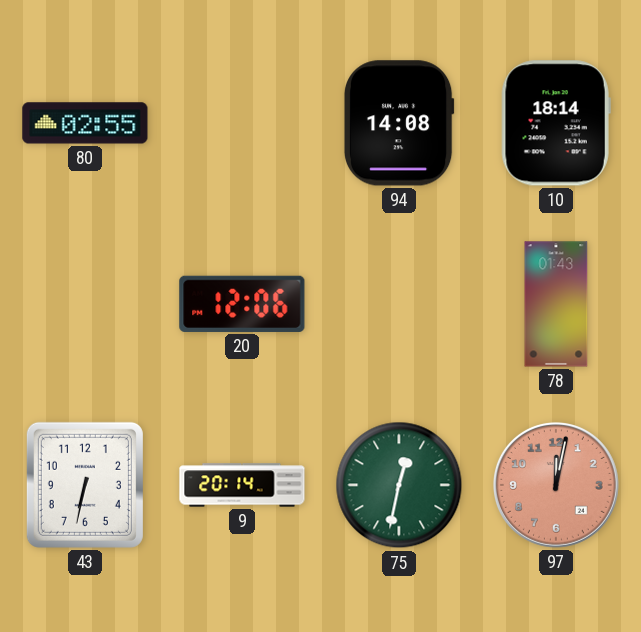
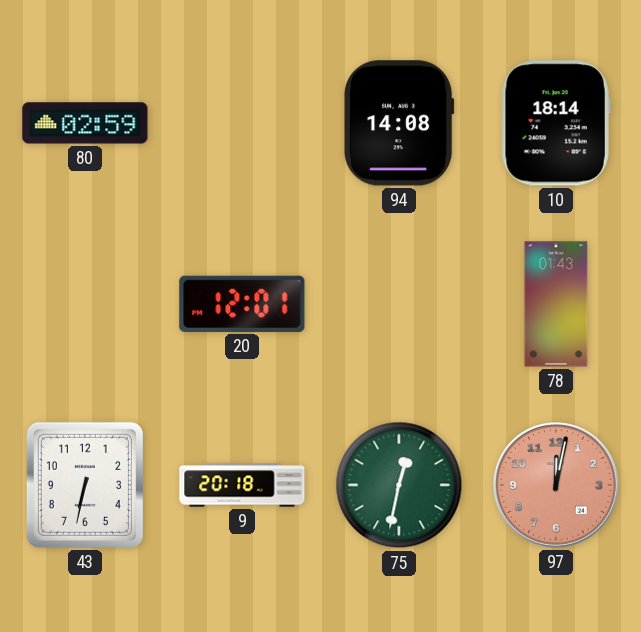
80: 02:55 -> 02:59
20: 12:06 -> 12:01
9: 20:14 -> 20:18
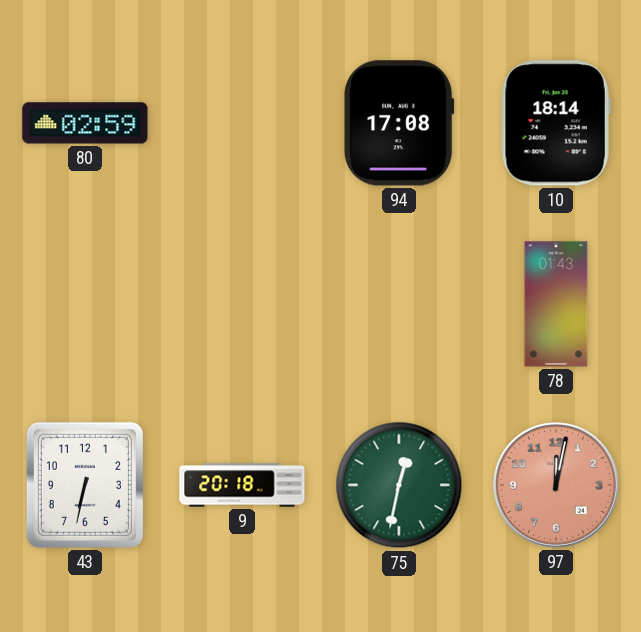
94: 14:08 -> 17:08
20: 12:01 -> none
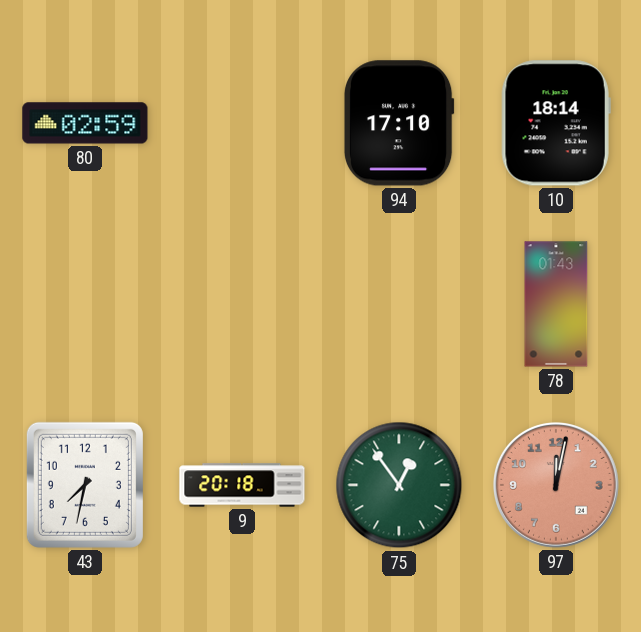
94: 17:08 -> 17:10
43: 6:32 -> 7:32
75: 12:32 -> 12:54
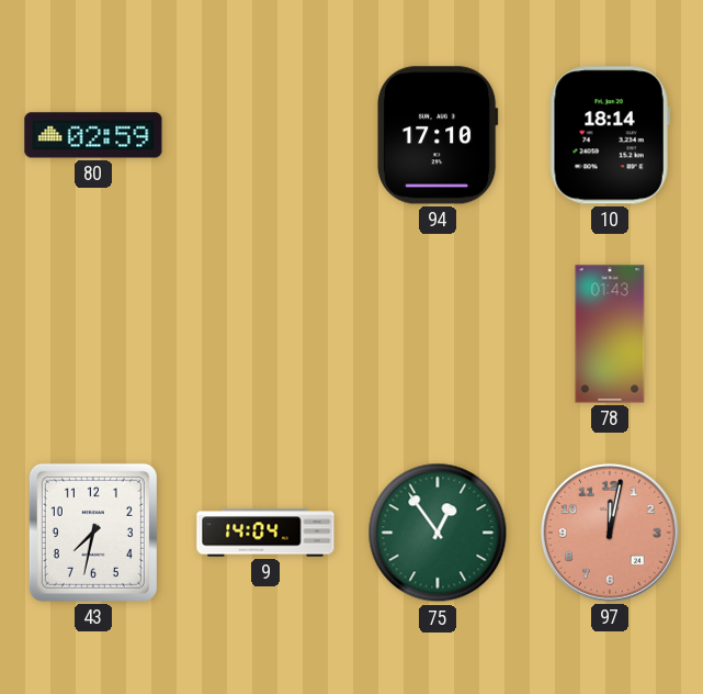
9: 20:18 -> 14:04
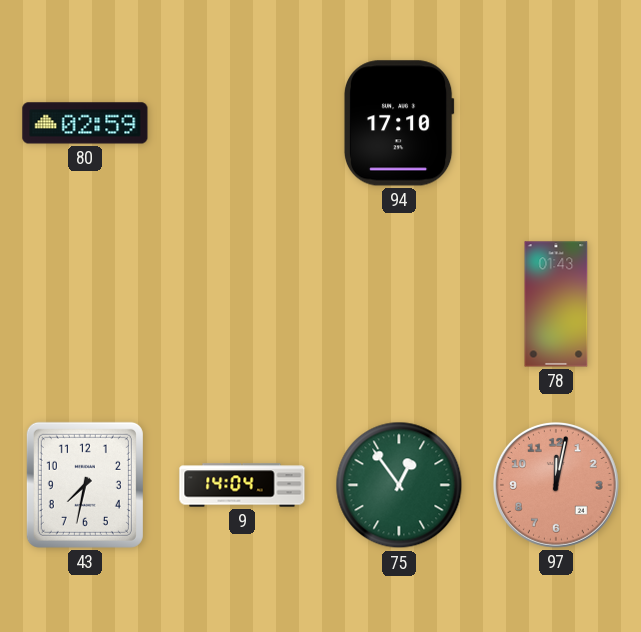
10: 18:14 -> none
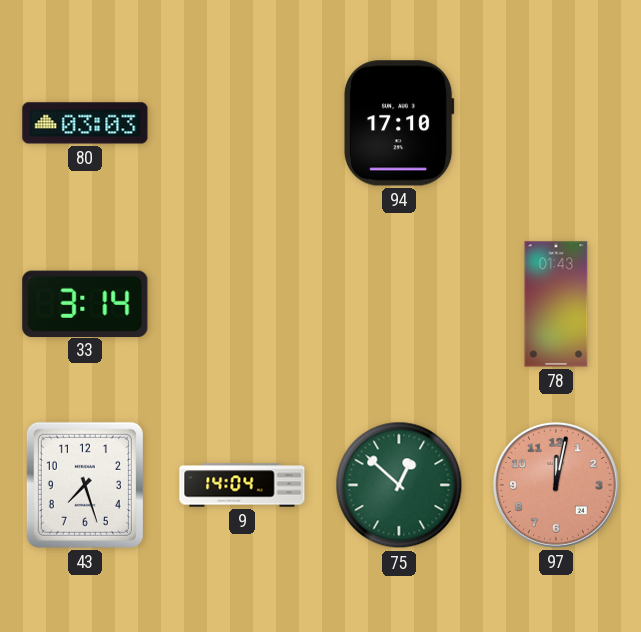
80: 02:59 -> 03:03
33: none -> 3:14
43: 7:32 -> 7:27
75: 12:54 -> 12:52
